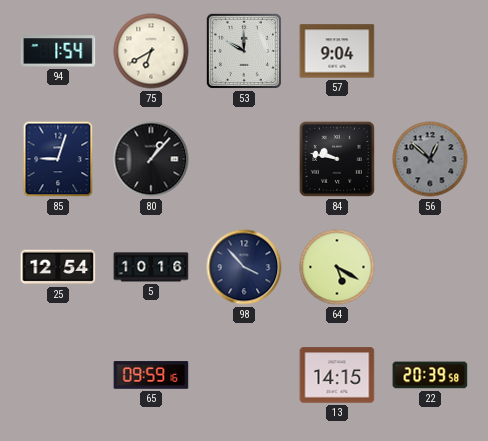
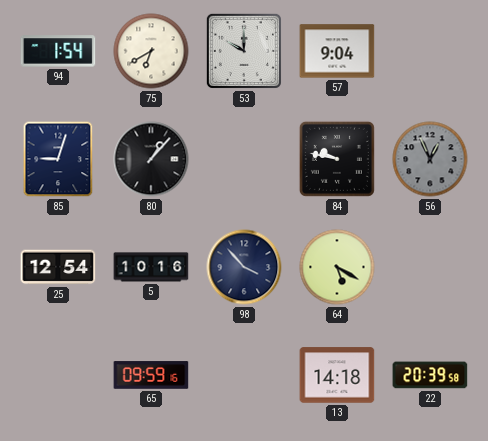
56: 12:52 -> 12:56
13: 14:15 -> 14:18
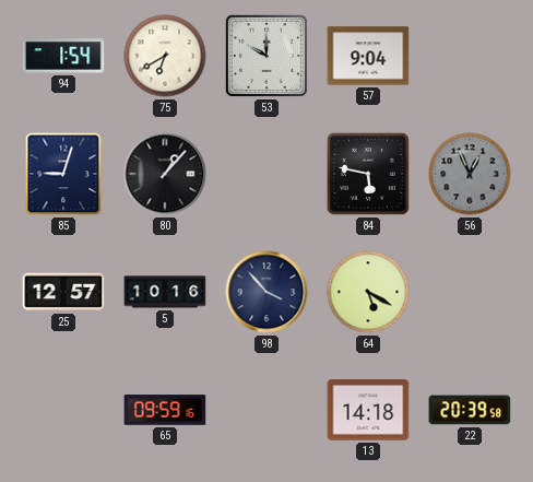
84: 9:47 -> 5:47
25: 12:54 -> 12:57
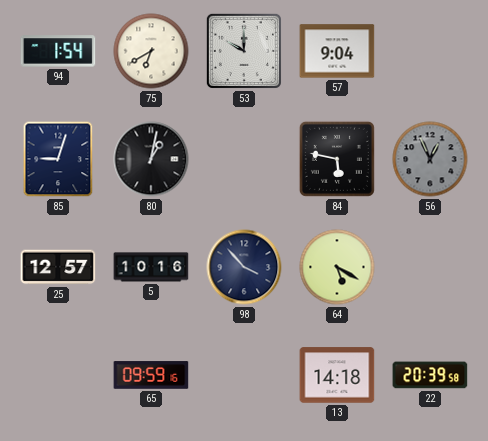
80: 1:07 -> 1:02
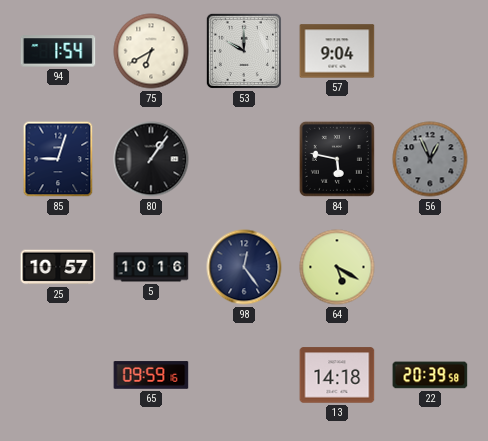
80: 1:02 -> 1:06
25: 12:57 -> 10:57
98: 3:53 -> 12:24
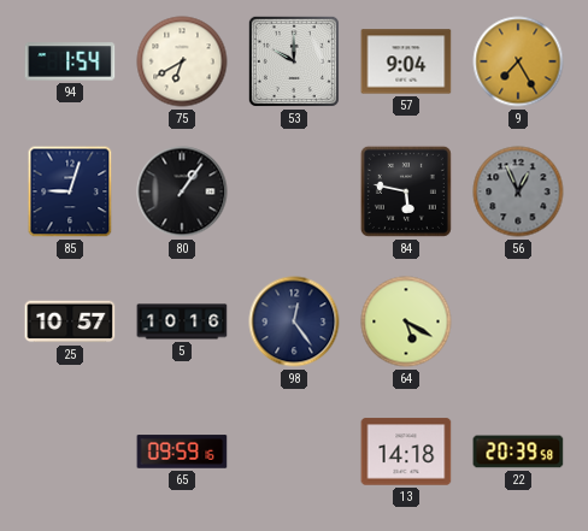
9: none -> 7:25
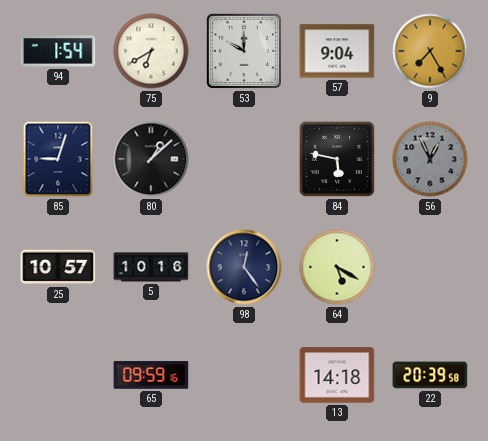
80: 1:06 -> 1:08
